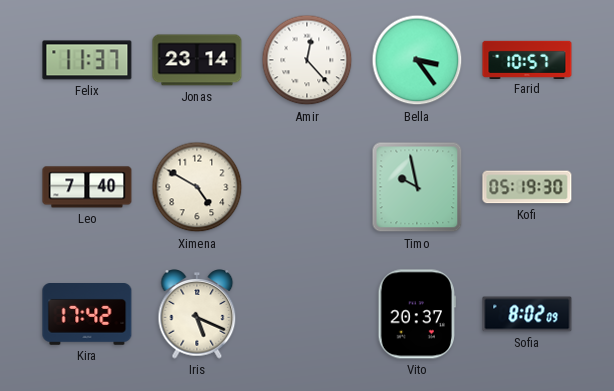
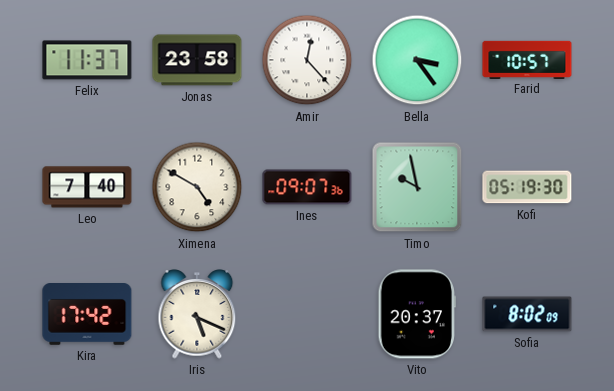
Jonas: 23:14 -> 23:58
Ines: none -> 09:07
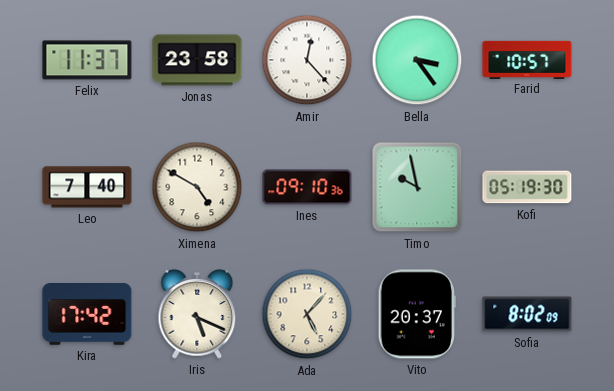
Ines: 09:07 -> 09:10
Ada: none -> 5:07
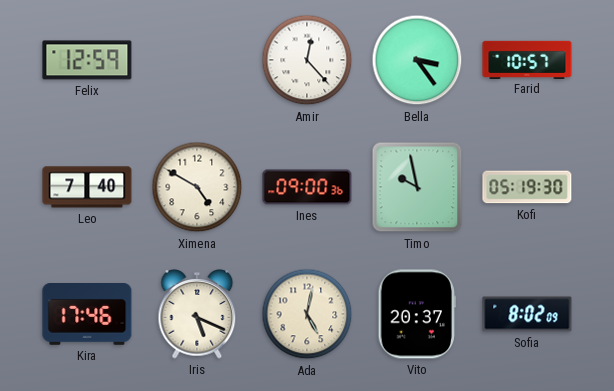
Felix: 11:37 -> 12:59
Jonas: 23:58 -> none
Ines: 09:10 -> 09:00
Kira: 17:42 -> 17:46
Ada: 5:07 -> 5:02
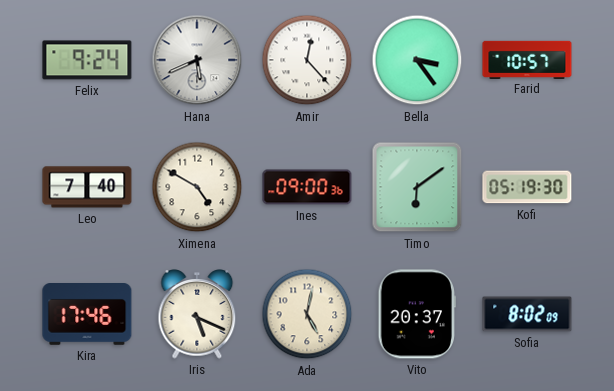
Felix: 12:59 -> 9:24
Hana: none -> 5:41
Timo: 9:58 -> 6:09
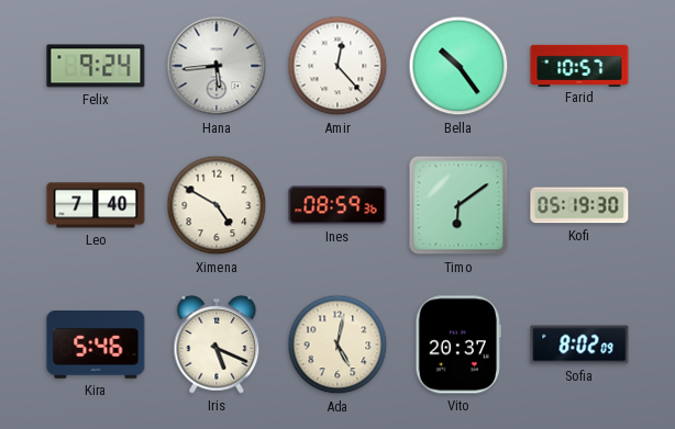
Hana: 5:41 -> 5:44
Bella: 3:24 -> 10:24
Ines: 09:00 -> 08:59
Kira: 17:46 -> 5:46
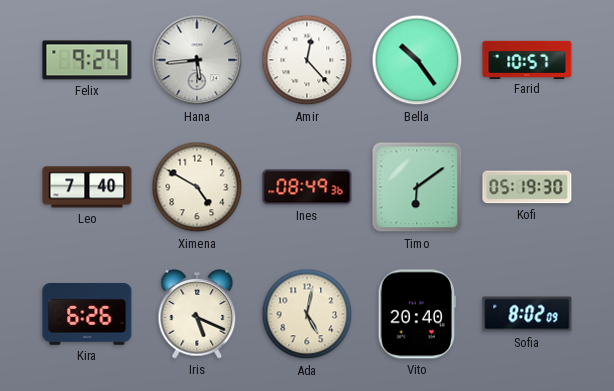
Ines: 08:59 -> 08:49
Kira: 5:46 -> 6:26
Vito: 20:37 -> 20:40
